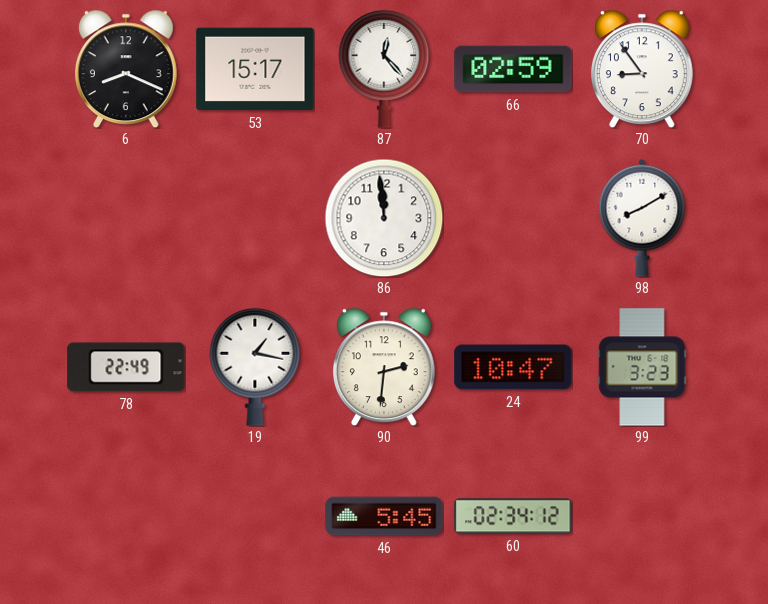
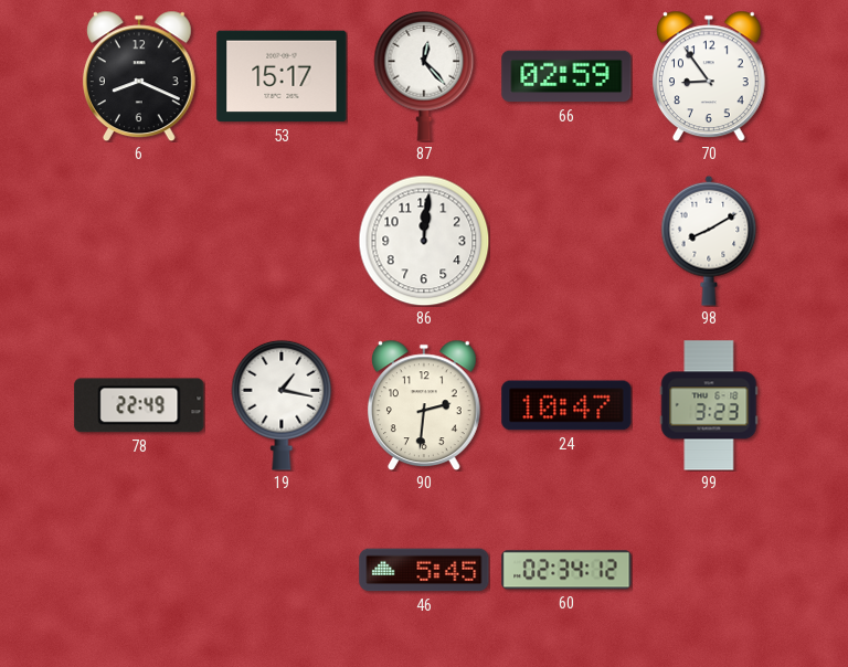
86: 11:59 -> 12:01
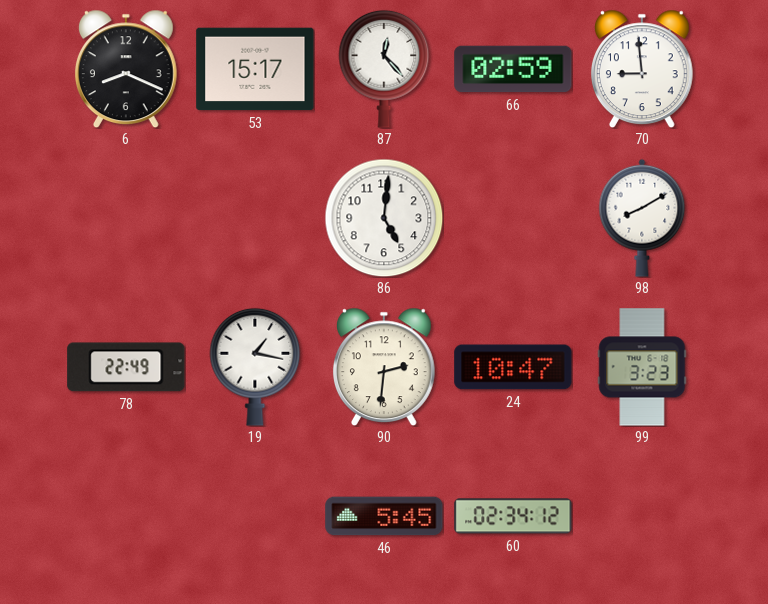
70: 8:54 -> 8:59
86: 12:01 -> 5:01
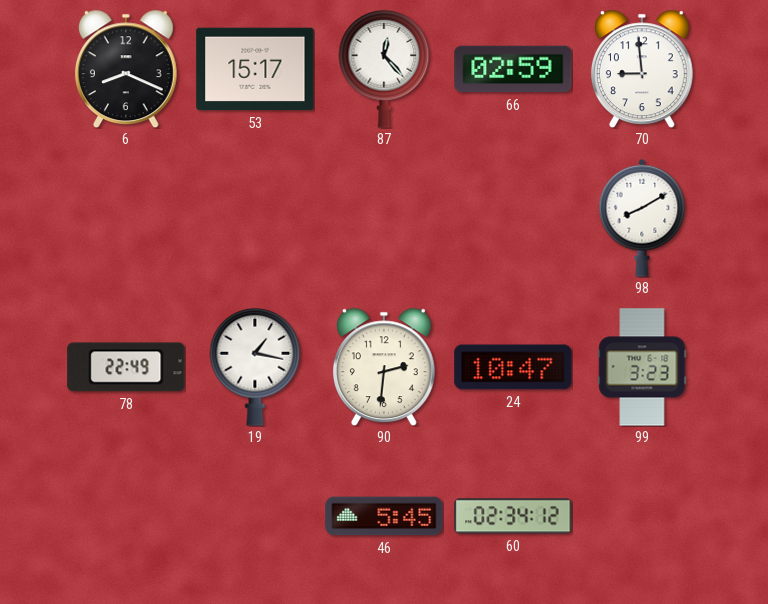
86: 5:01 -> none
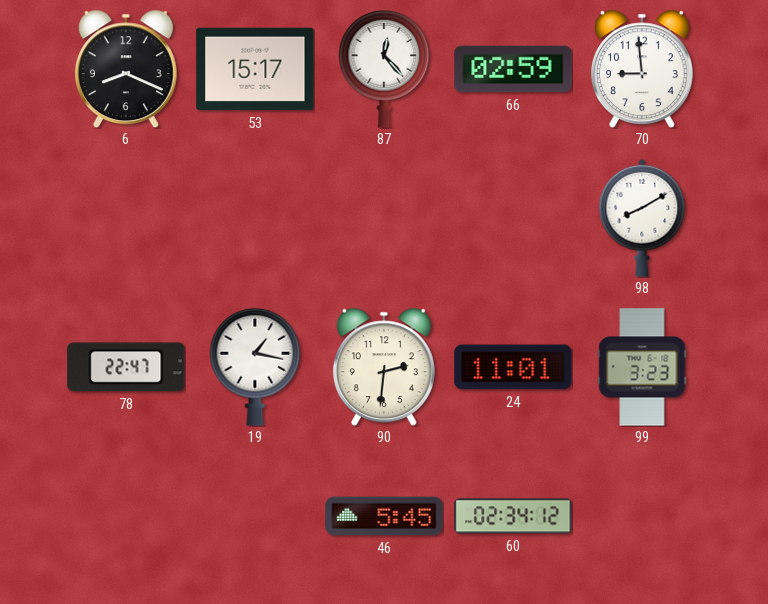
78: 22:49 -> 22:47
24: 10:47 -> 11:01
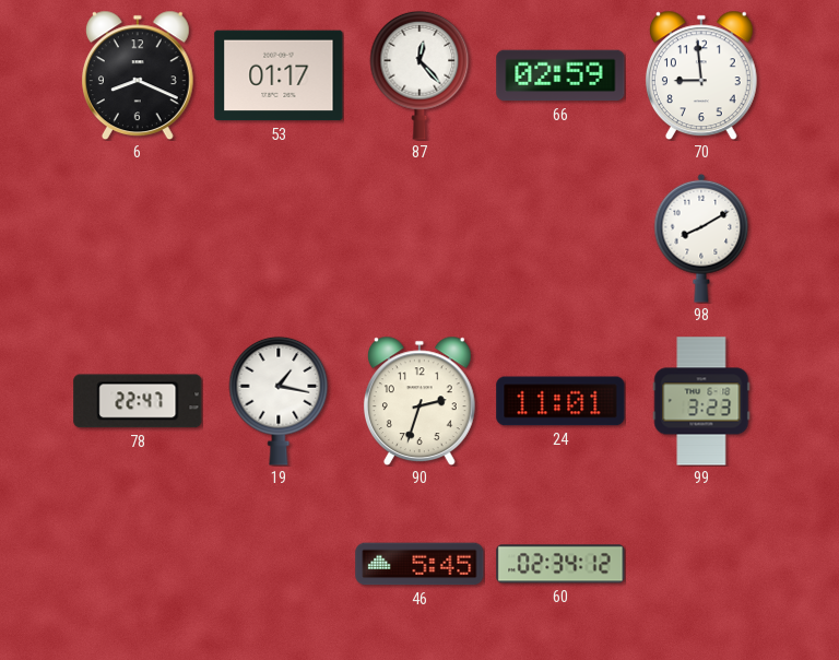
53: 15:17 -> 01:17
90: 2:31 -> 2:33
